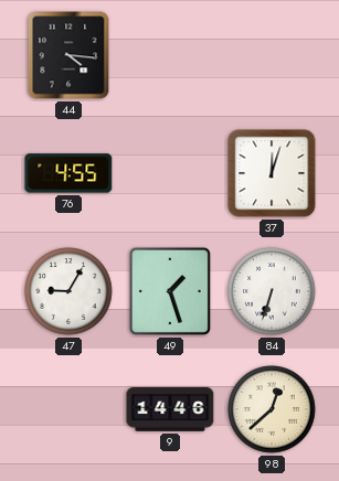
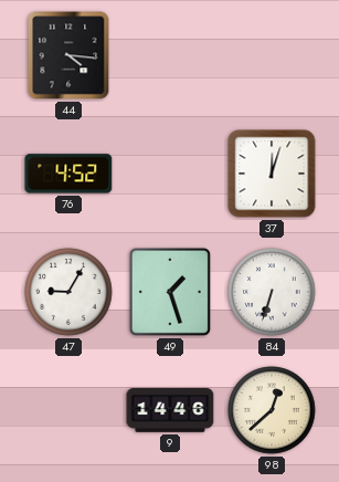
76: 4:55 -> 4:52
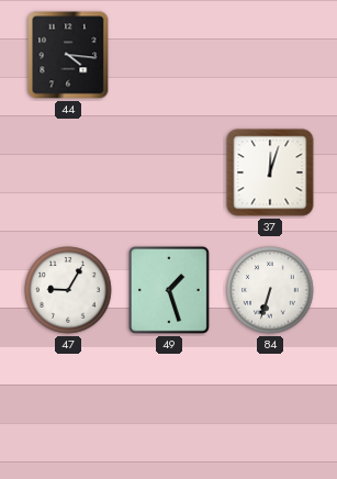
76: 4:52 -> none
9: 14:46 -> none
98: 12:38 -> none
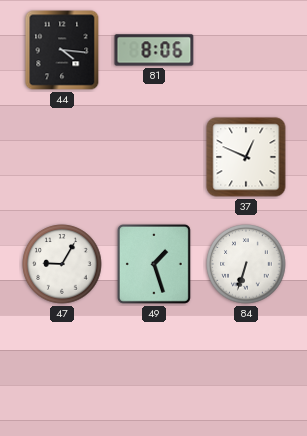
81: none -> 8:06
37: 12:03 -> 12:49
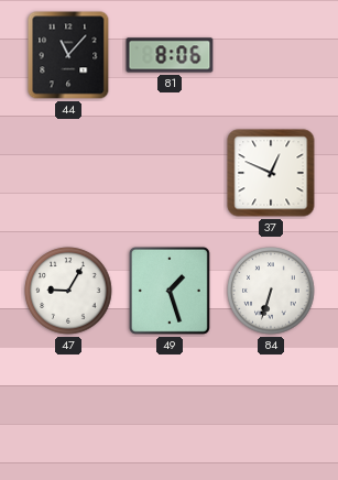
44: 4:16 -> 11:07
